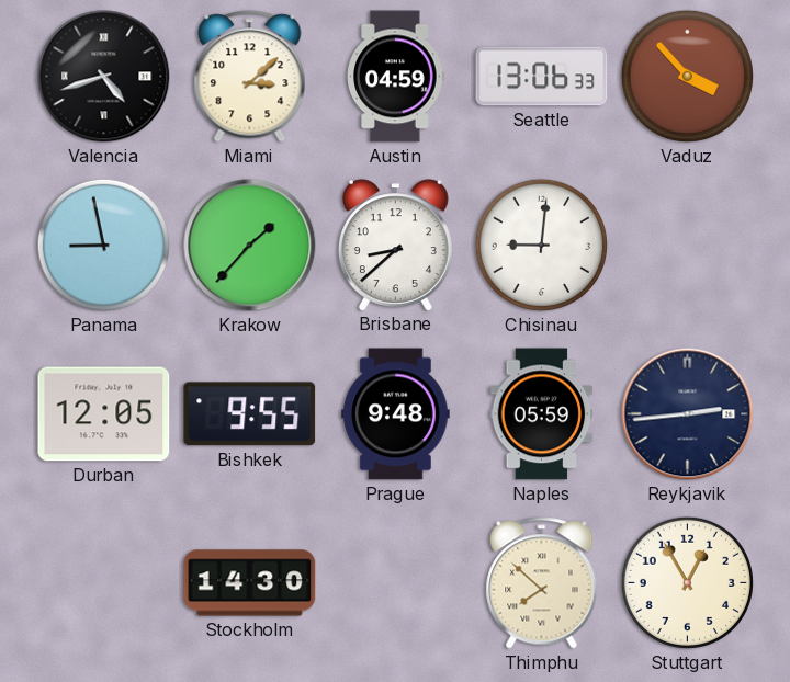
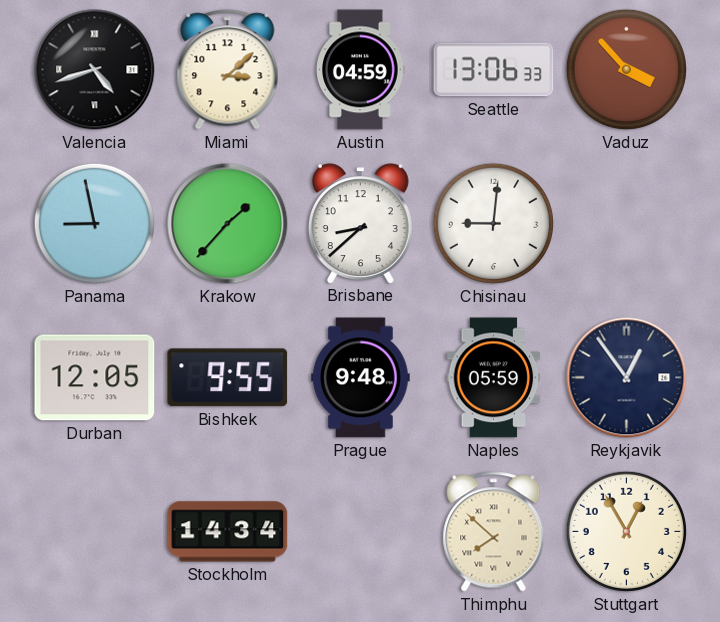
Reykjavik: 2:44 -> 12:54
Stockholm: 14:30 -> 14:34
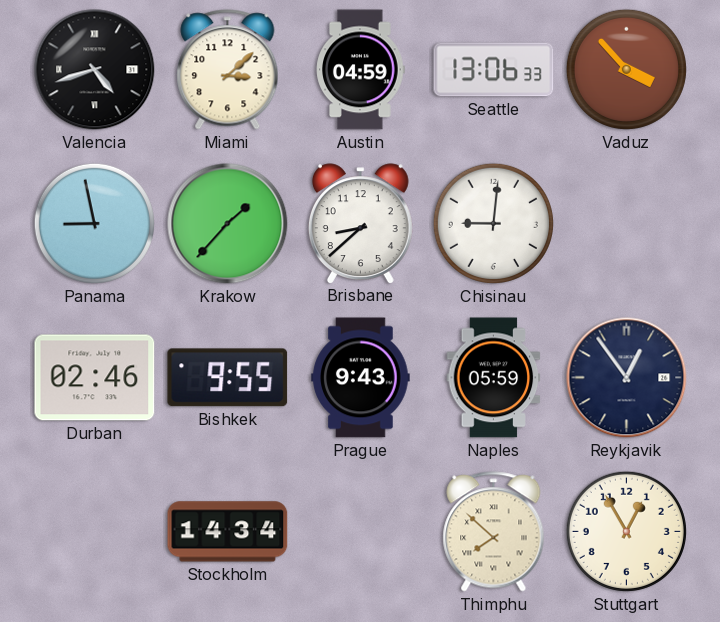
Durban: 12:05 -> 02:46
Prague: 9:48 -> 9:43
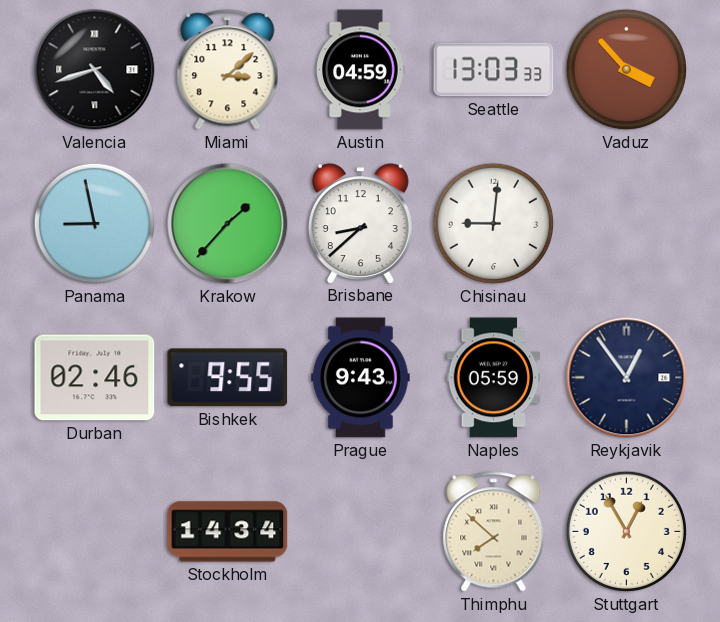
Seattle: 13:06 -> 13:03
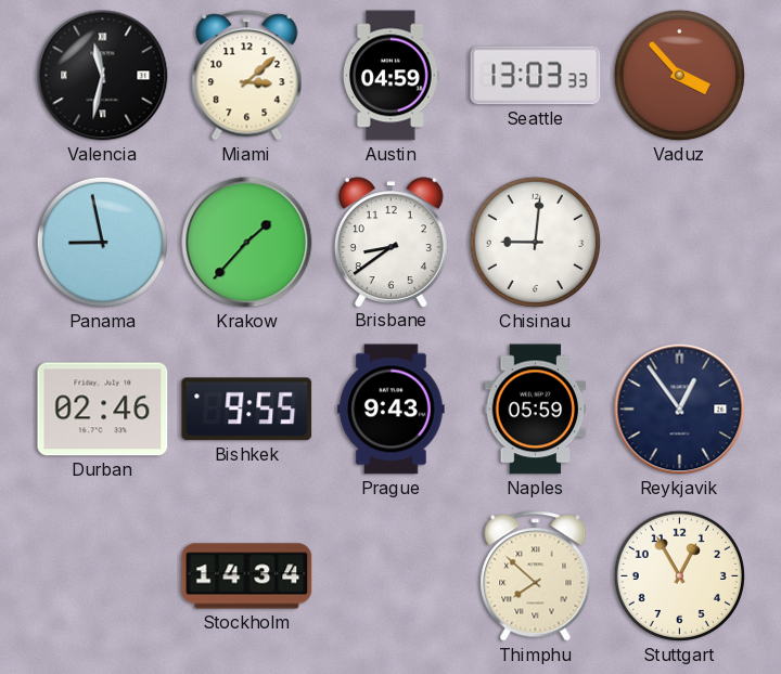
Valencia: 4:42 -> 11:32
Brisbane: 8:38 -> 8:39
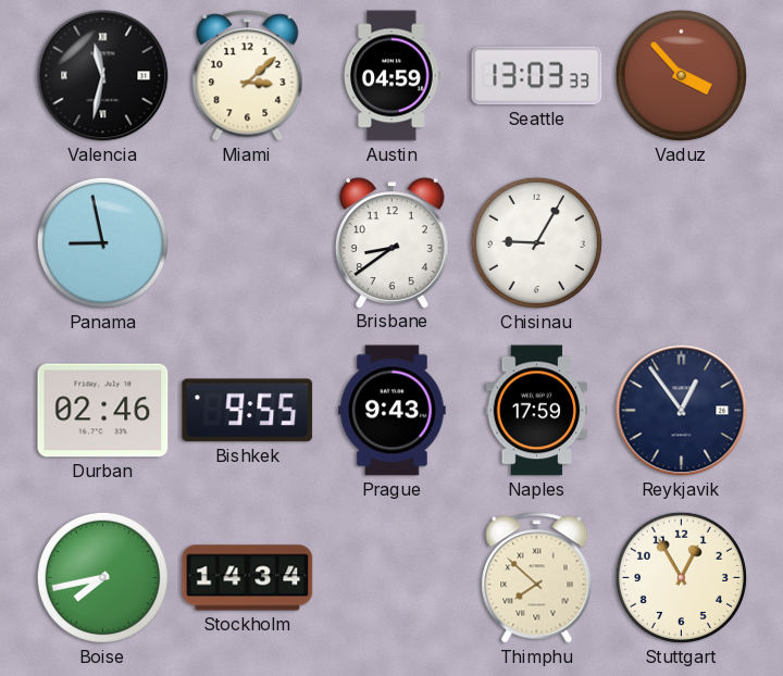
Krakow: 1:37 -> none
Chisinau: 9:01 -> 9:05
Naples: 05:59 -> 17:59
Boise: none -> 7:43
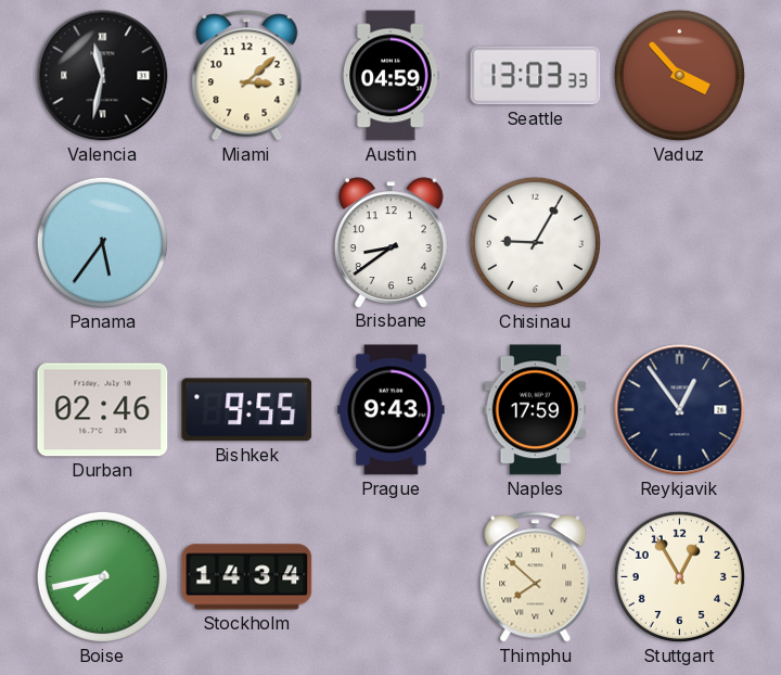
Panama: 8:58 -> 5:36
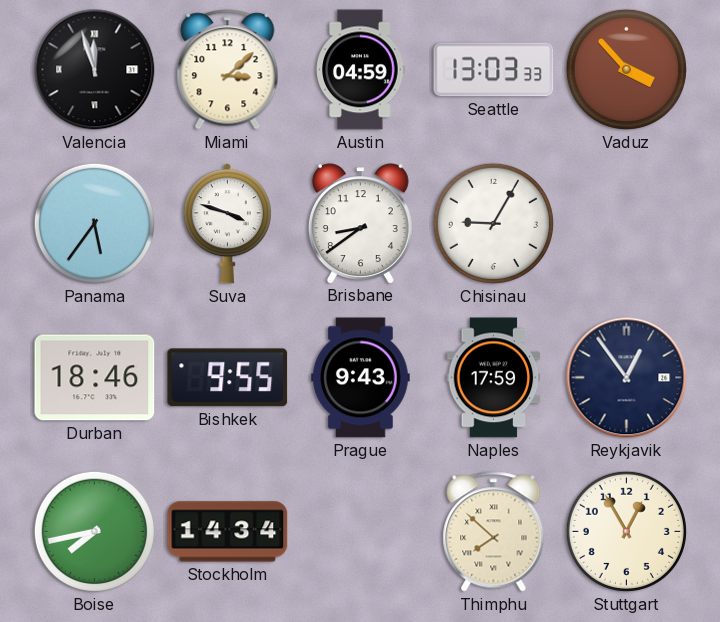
Valencia: 11:32 -> 11:57
Suva: none -> 3:48
Durban: 02:46 -> 18:46
